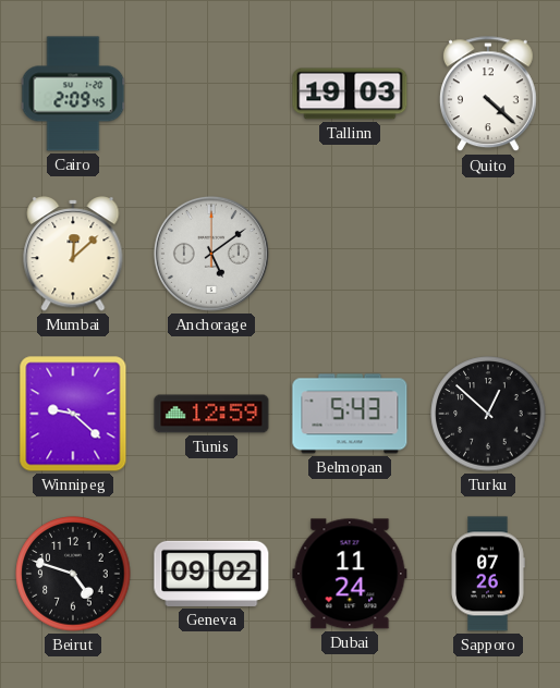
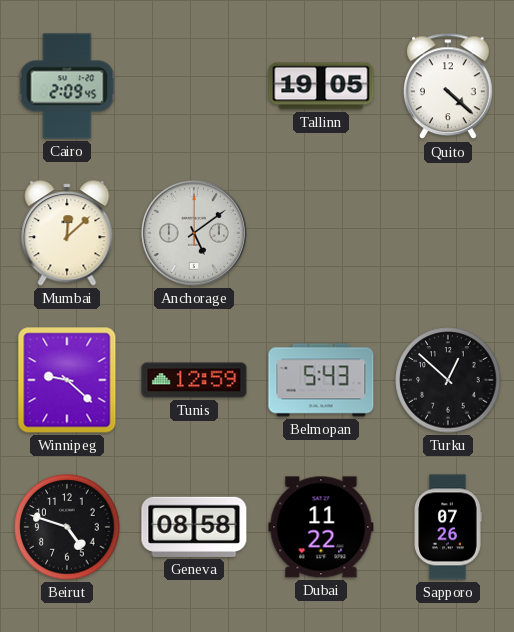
Tallinn: 19:03 -> 19:05
Geneva: 09:02 -> 08:58
Dubai: 11:24 -> 11:22
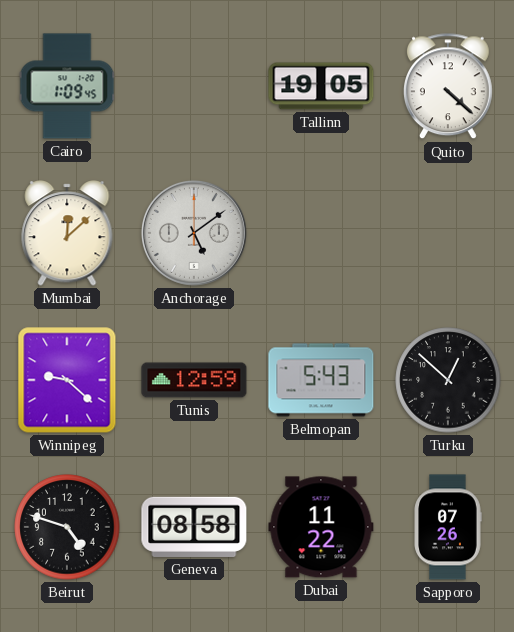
Cairo: 2:09 -> 1:09
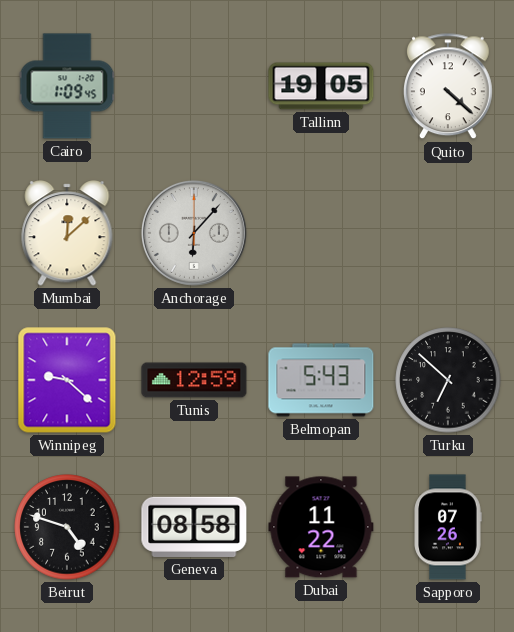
Anchorage: 5:09 -> 6:07
Turku: 12:52 -> 6:52
